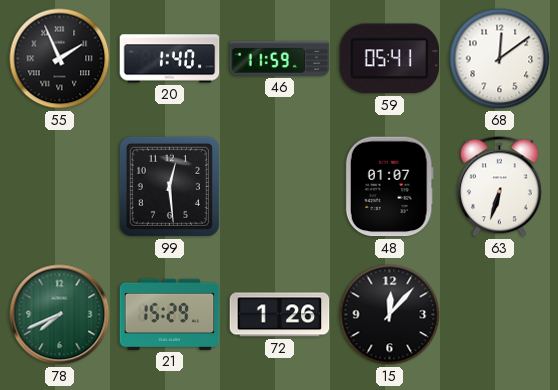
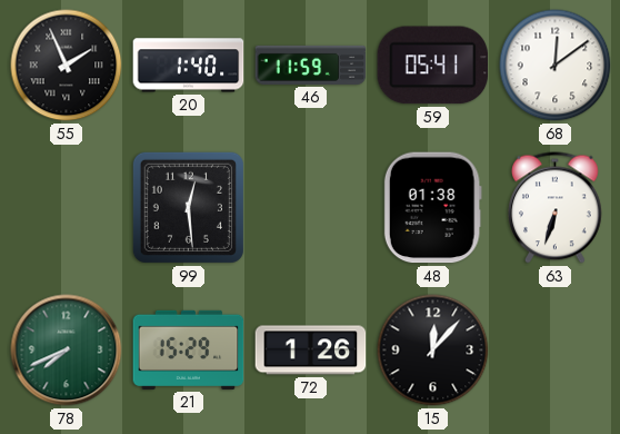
48: 01:07 -> 01:38
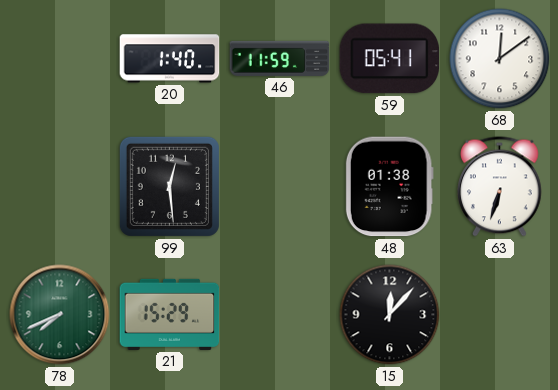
55: 1:56 -> none
72: 1:26 -> none
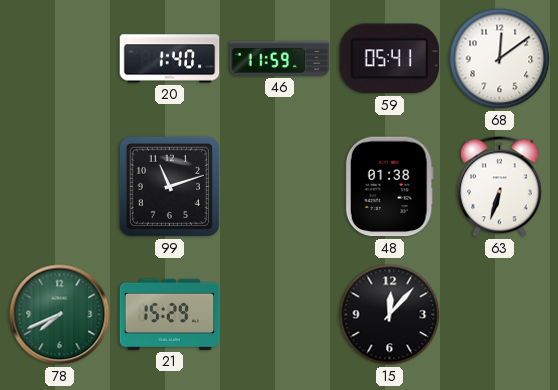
99: 12:29 -> 11:12
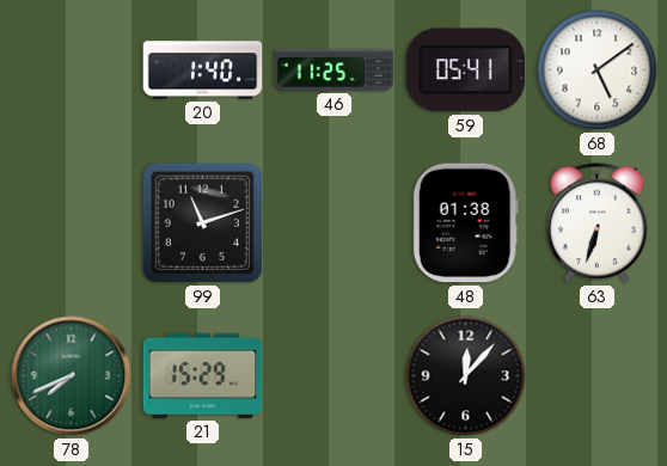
46: 11:59 -> 11:25
68: 12:09 -> 5:09
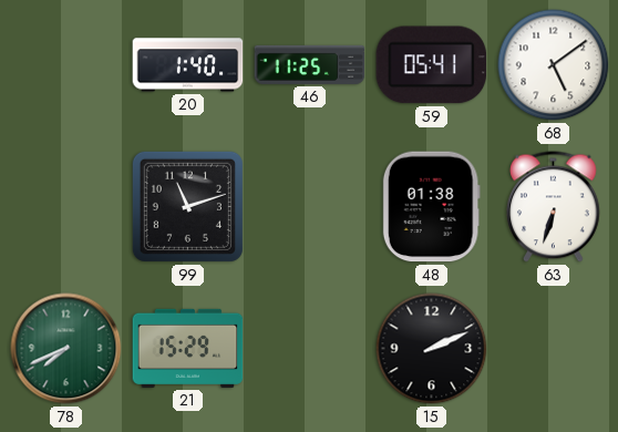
15: 12:07 -> 2:11
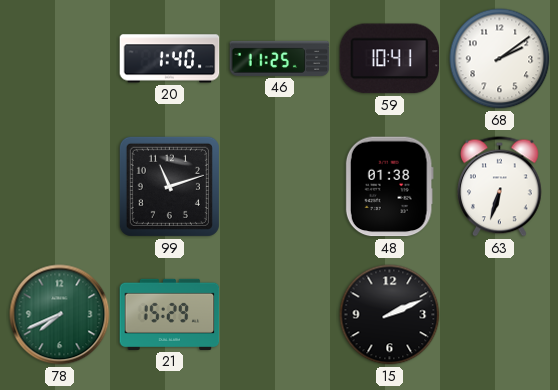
59: 05:41 -> 10:41
68: 5:09 -> 2:09
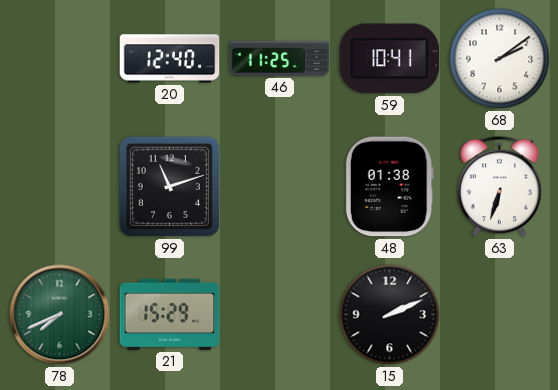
20: 1:40 -> 12:40
